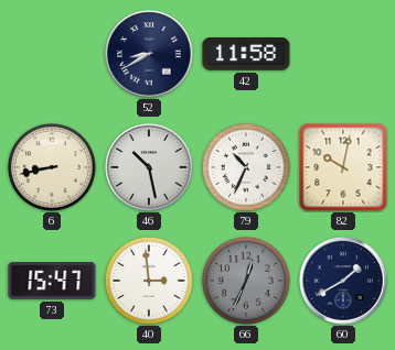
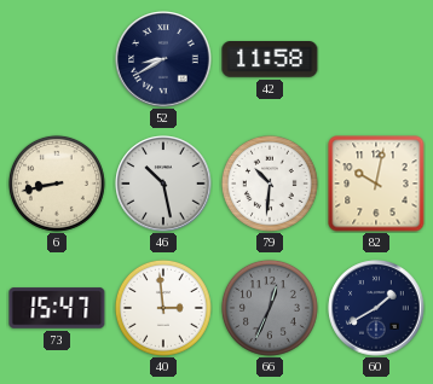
79: 10:34 -> 10:31
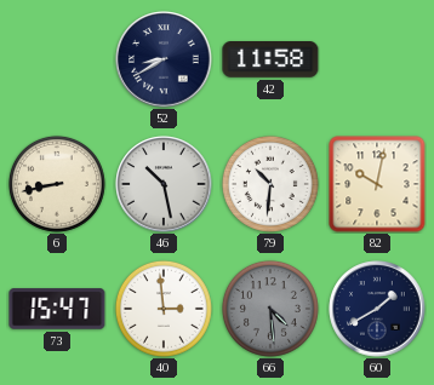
66: 12:34 -> 4:29
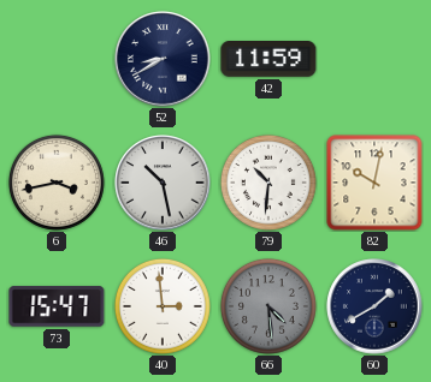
42: 11:58 -> 11:59
6: 8:43 -> 3:43
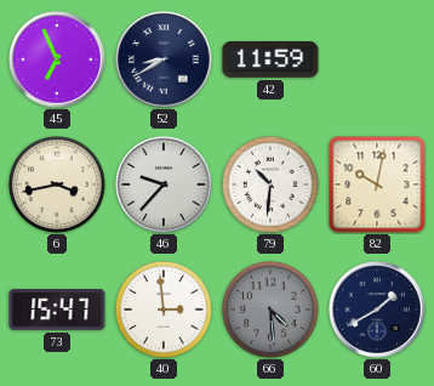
45: none -> 6:56
46: 10:28 -> 9:37
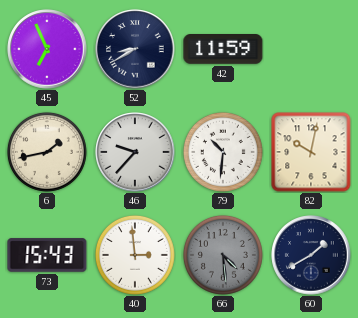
6: 3:43 -> 1:43
73: 15:47 -> 15:43
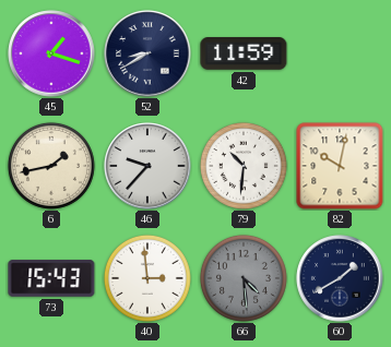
45: 6:56 -> 1:18
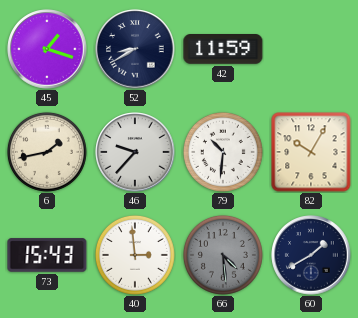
82: 10:02 -> 10:05
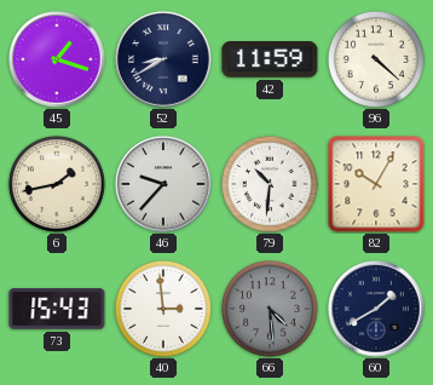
96: none -> 4:22
